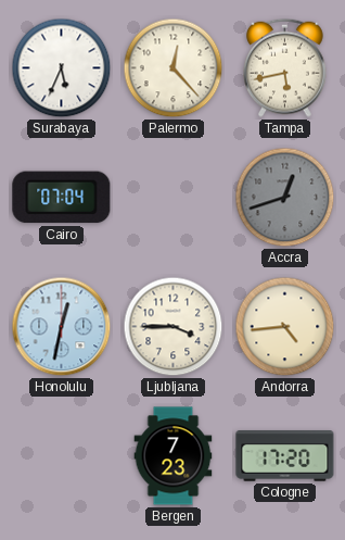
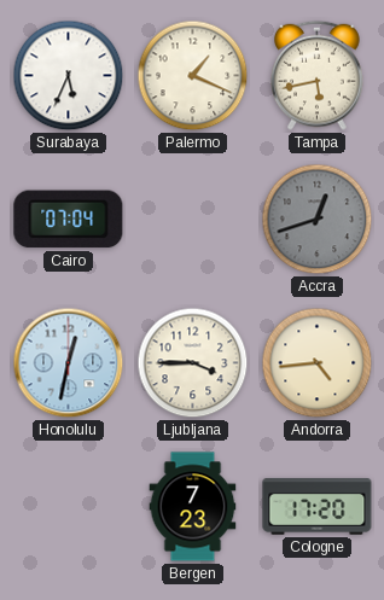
Palermo: 12:23 -> 1:19
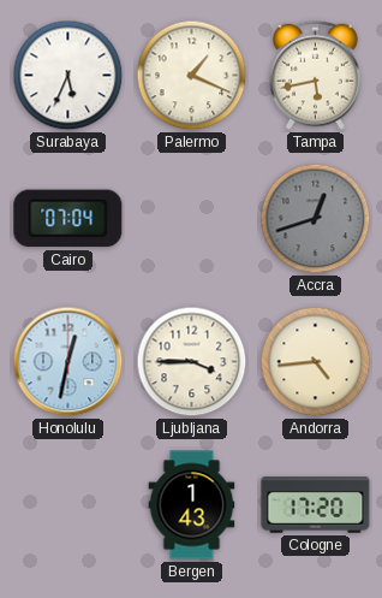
Bergen: 7:23 -> 1:43
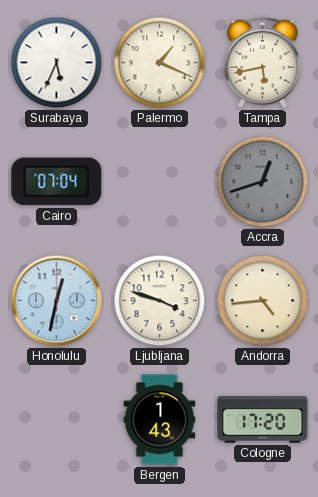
Ljubljana: 3:45 -> 3:48
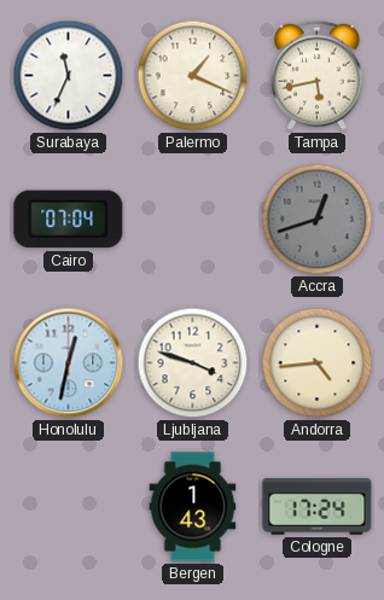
Surabaya: 5:34 -> 11:34
Cologne: 17:20 -> 17:24
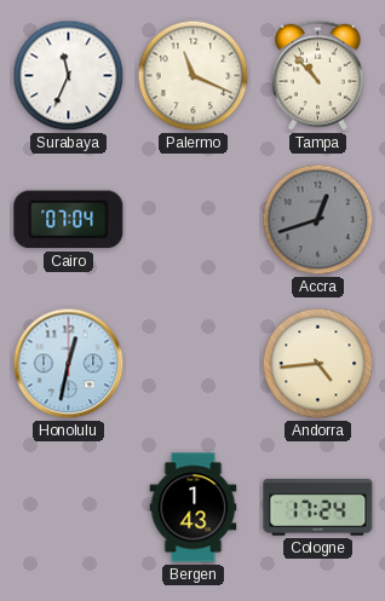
Palermo: 1:19 -> 11:19
Tampa: 5:43 -> 10:53
Ljubljana: 3:48 -> none
